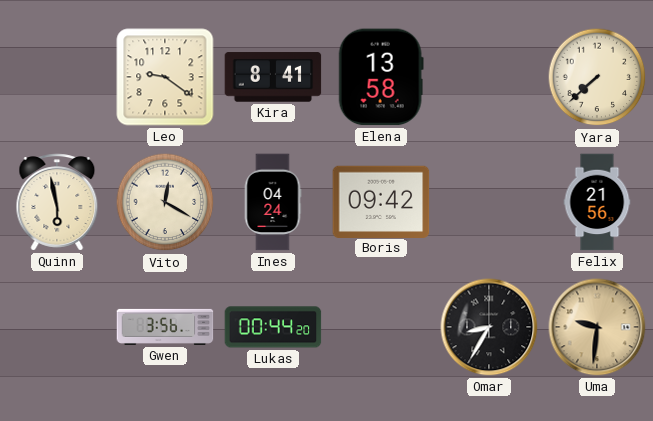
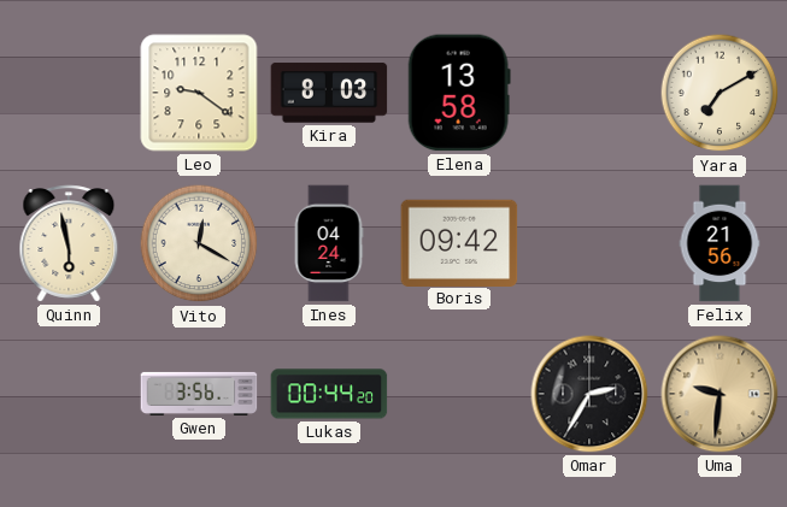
Kira: 8:41 -> 8:03
Yara: 7:38 -> 7:10
Omar: 8:35 -> 2:35
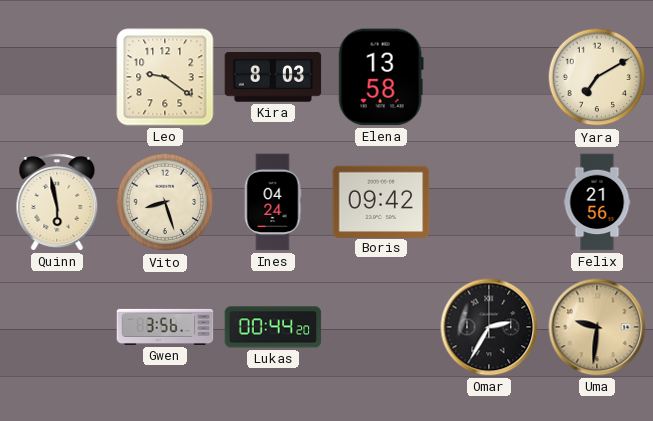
Vito: 12:20 -> 8:27
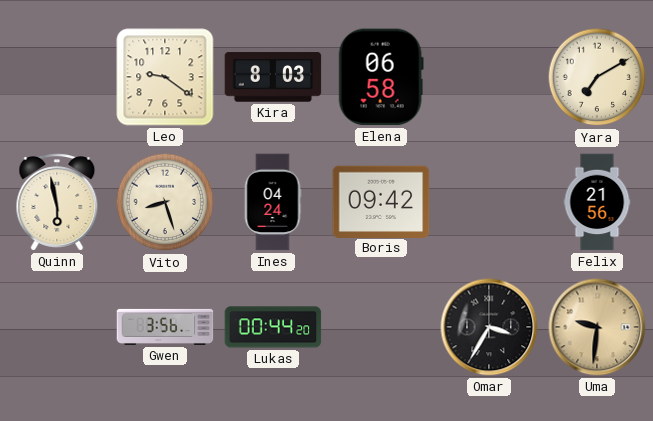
Elena: 13:58 -> 06:58
Omar: 2:35 -> 3:35
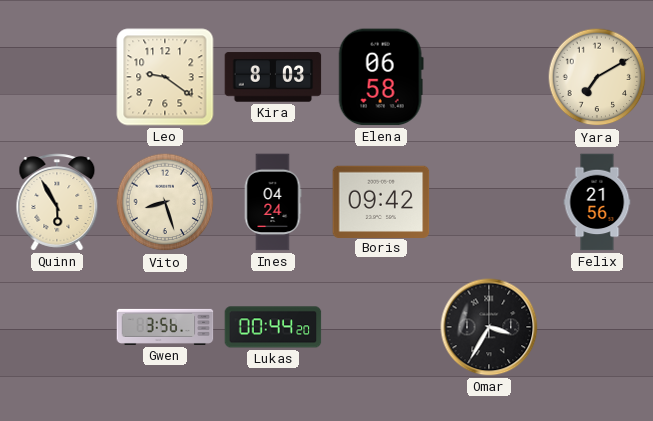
Quinn: 5:58 -> 5:55
Uma: 9:31 -> none
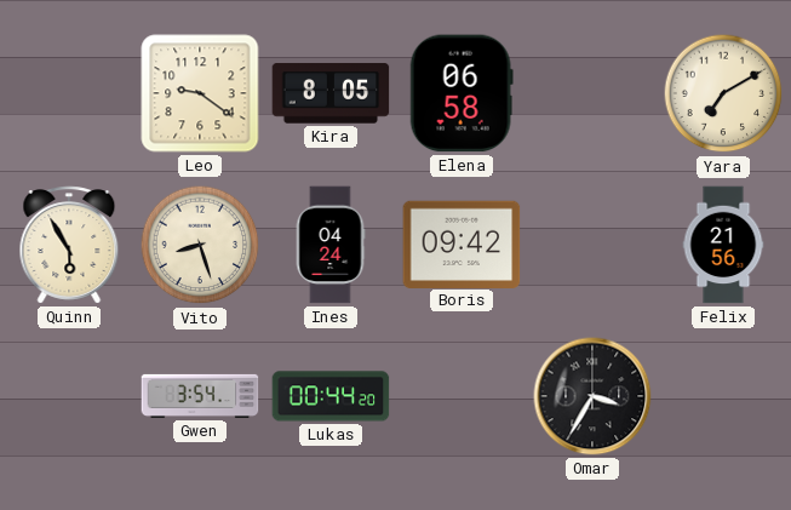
Kira: 8:03 -> 8:05
Gwen: 3:56 -> 3:54
